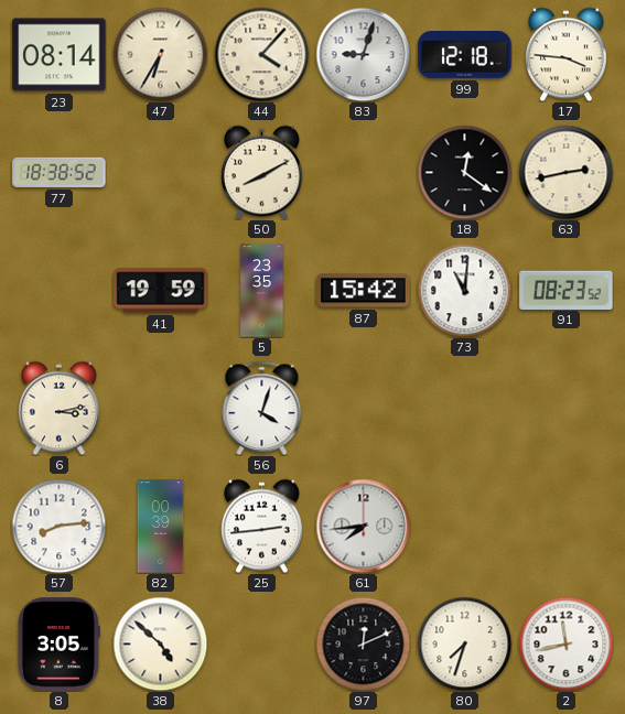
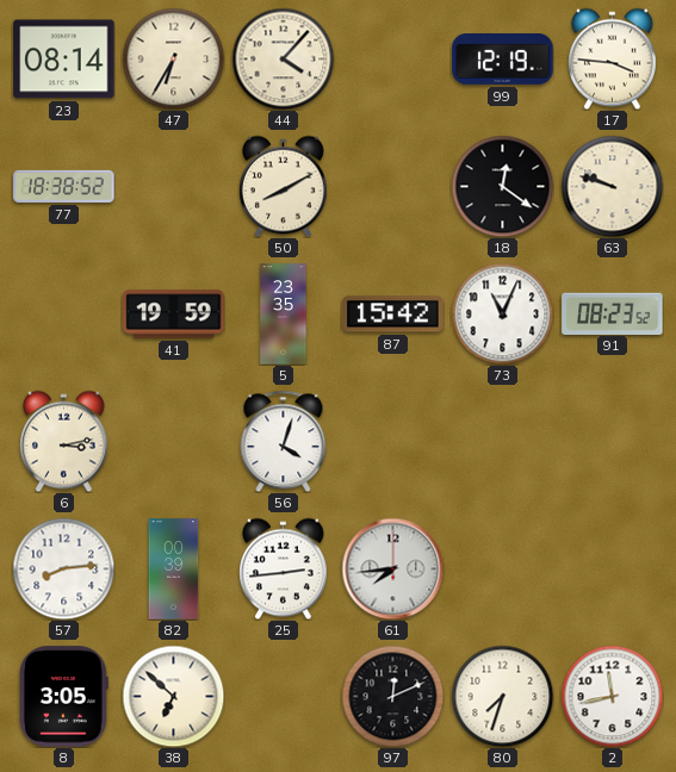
83: 9:03 -> none
99: 12:18 -> 12:19
63: 2:43 -> 9:48
73: 11:01 -> 11:04
38: 4:52 -> 6:52
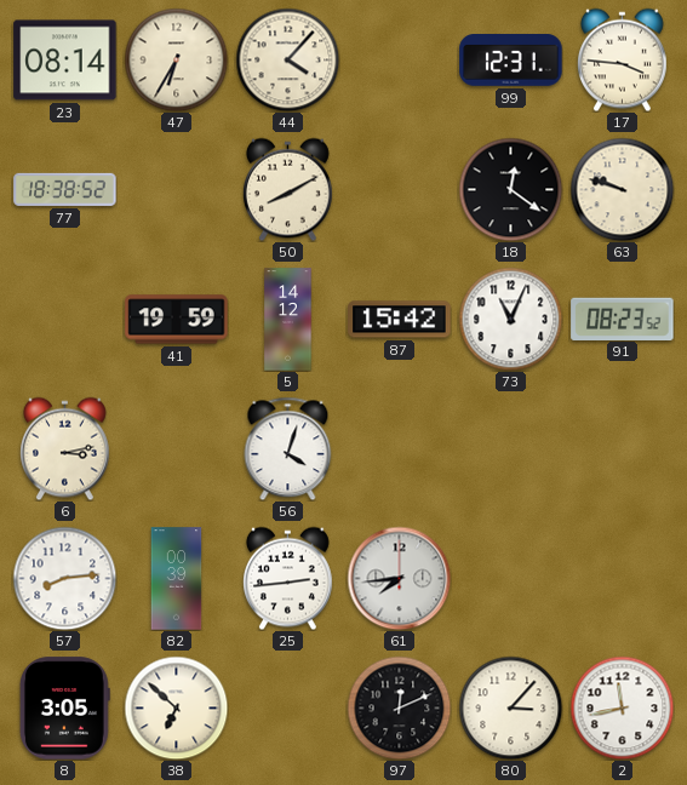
99: 12:19 -> 12:31
5: 23:35 -> 14:12
80: 7:33 -> 3:07
